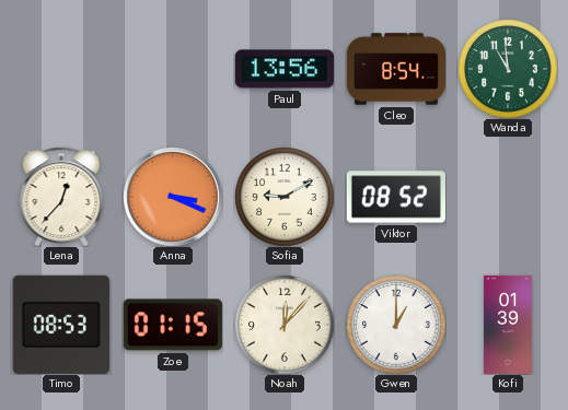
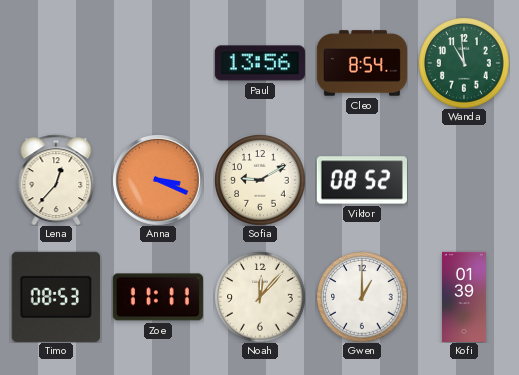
Zoe: 01:15 -> 11:11
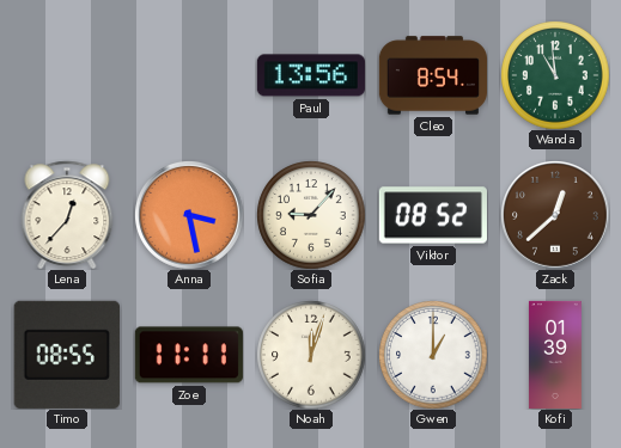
Anna: 3:19 -> 3:28
Sofia: 9:10 -> 9:07
Zack: none -> 12:38
Timo: 08:53 -> 08:55
Noah: 12:07 -> 12:03
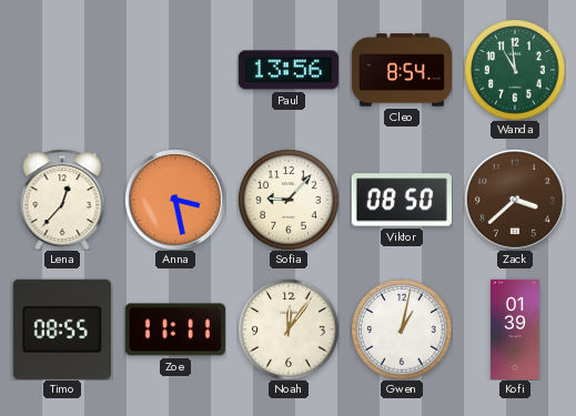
Viktor: 08:52 -> 08:50
Zack: 12:38 -> 3:38
Noah: 12:03 -> 12:06
Gwen: 1:00 -> 1:02
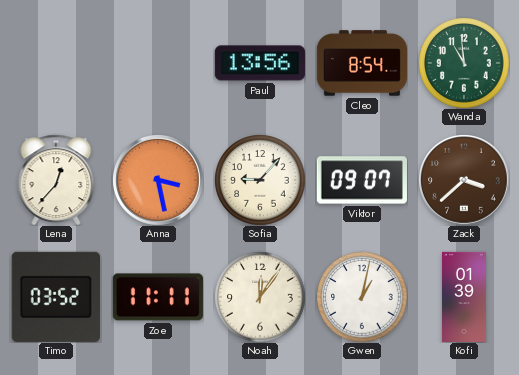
Viktor: 08:50 -> 09:07
Timo: 08:55 -> 03:52
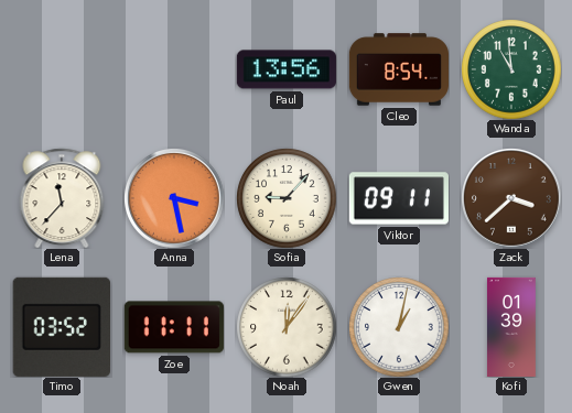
Lena: 12:37 -> 11:37
Viktor: 09:07 -> 09:11
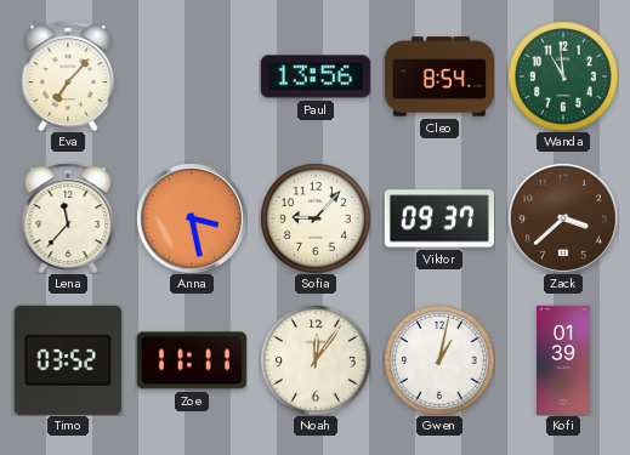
Eva: none -> 7:07
Viktor: 09:11 -> 09:37
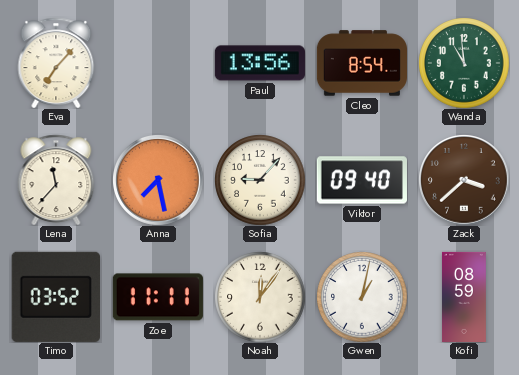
Anna: 3:28 -> 7:28
Viktor: 09:37 -> 09:40
Kofi: 01:39 -> 08:59
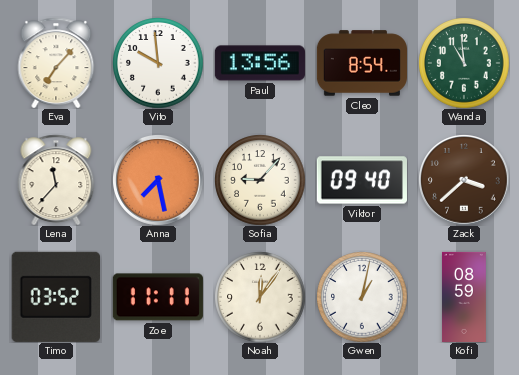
Vito: none -> 9:59
